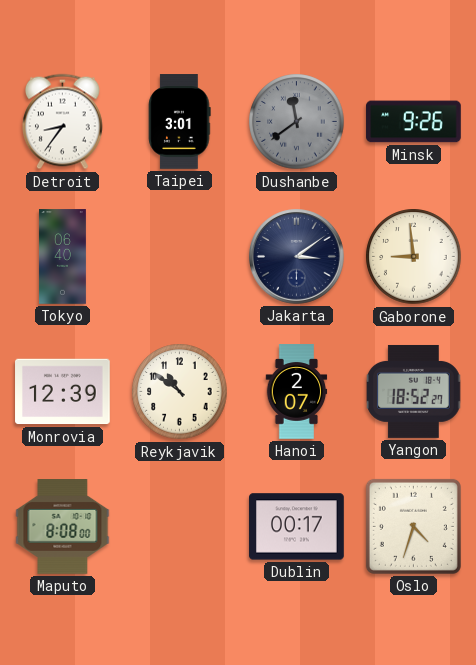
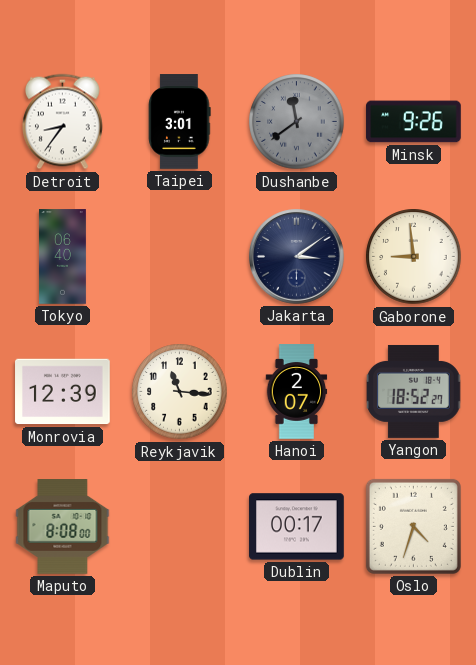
Reykjavik: 10:51 -> 11:16
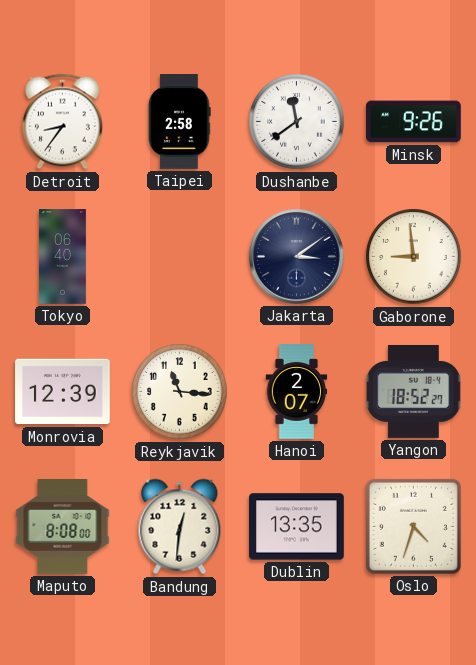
Taipei: 3:01 -> 2:58
Dushanbe dial: grey -> white
Bandung: none -> 12:31
Dublin: 00:17 -> 13:35
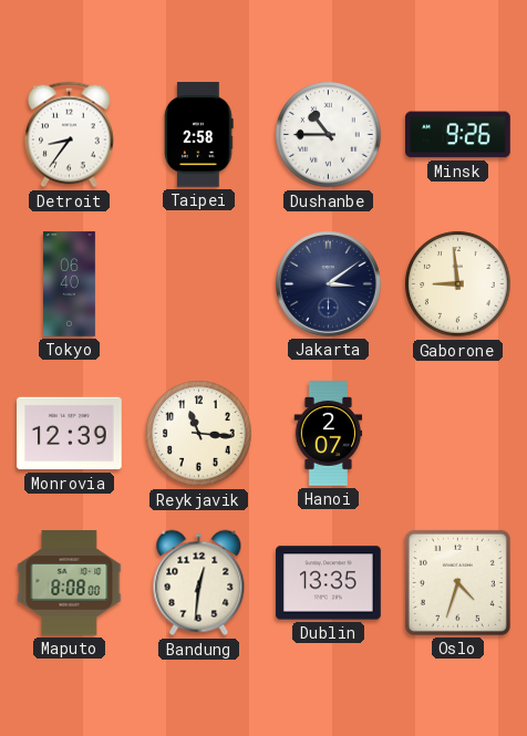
Dushanbe: 11:39 -> 10:45
Yangon: 18:52 -> none
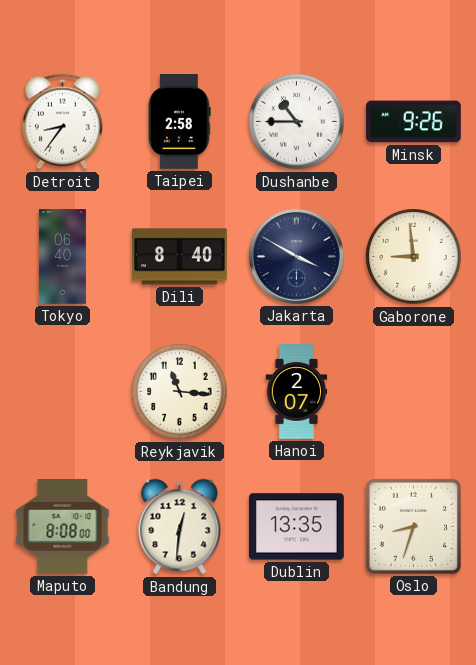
Dili: none -> 8:40
Jakarta: 3:09 -> 3:50
Monrovia: 12:39 -> none
Oslo: 4:33 -> 8:33
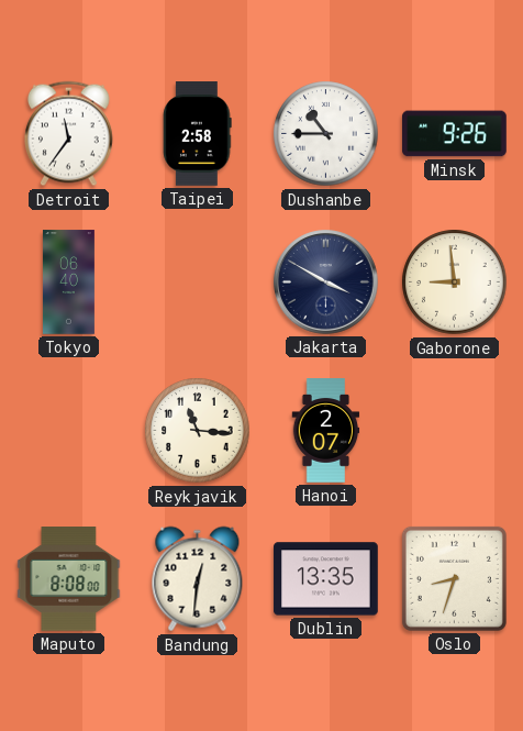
Detroit: 8:36 -> 11:36
Dili: 8:40 -> none
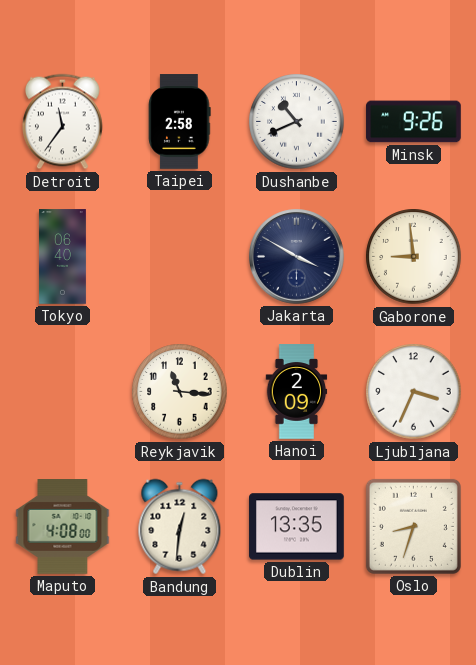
Dushanbe: 10:45 -> 10:41
Hanoi: 2:07 -> 2:09
Ljubljana: none -> 3:34
Maputo: 8:08 -> 4:08
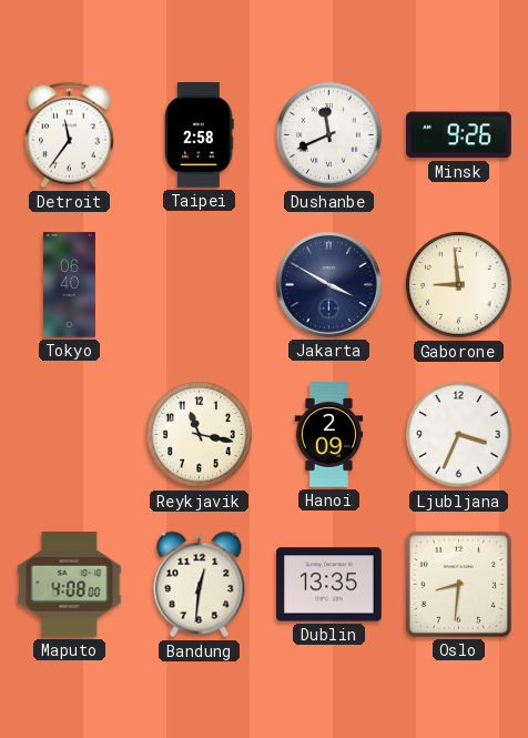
Dushanbe: 10:41 -> 11:41
Reykjavik: 11:16 -> 11:17
Oslo: 8:33 -> 8:31
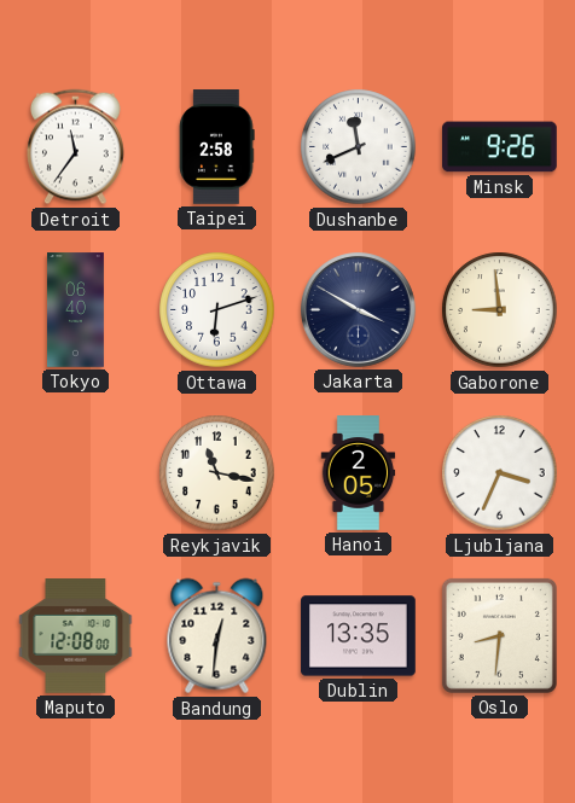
Ottawa: none -> 6:12
Hanoi: 2:09 -> 2:05
Maputo: 4:08 -> 12:08
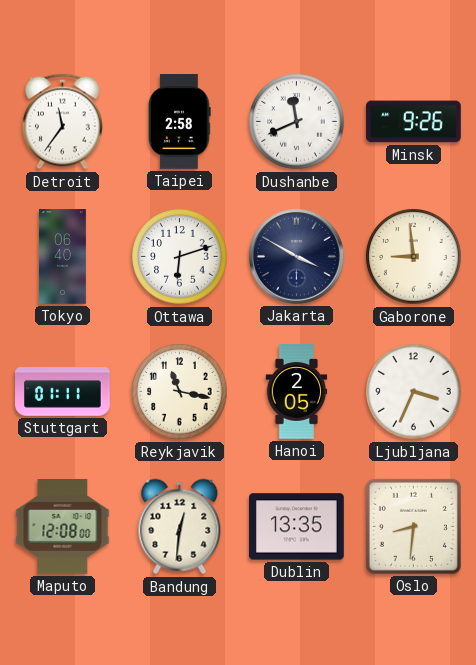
Stuttgart: none -> 01:11
